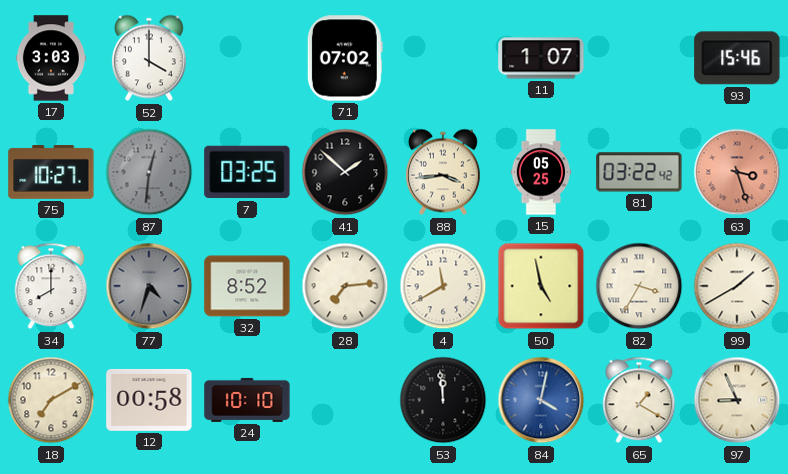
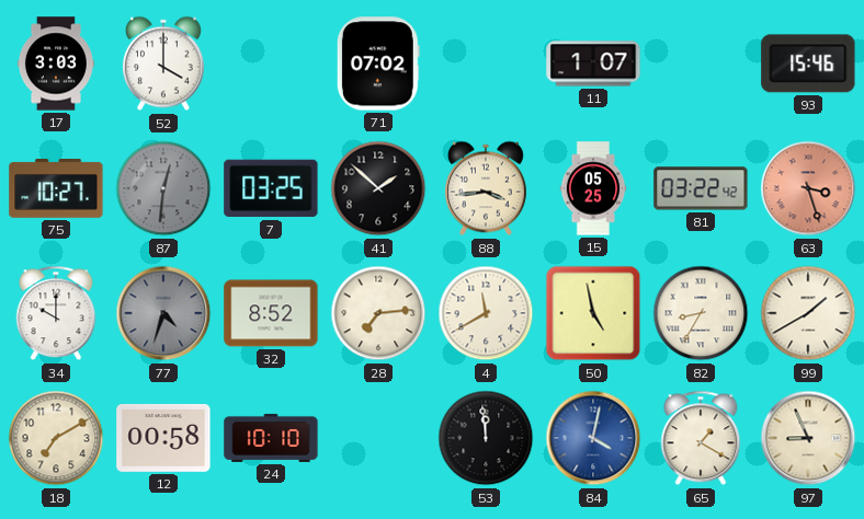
34: 8:00 -> 10:00
82: 3:35 -> 8:35
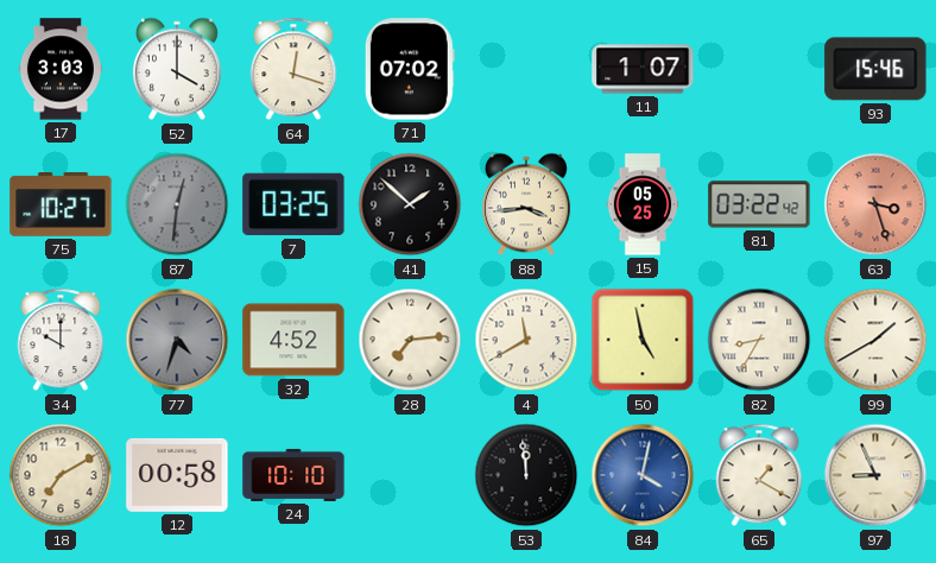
64: none -> 12:18
32: 8:52 -> 4:52
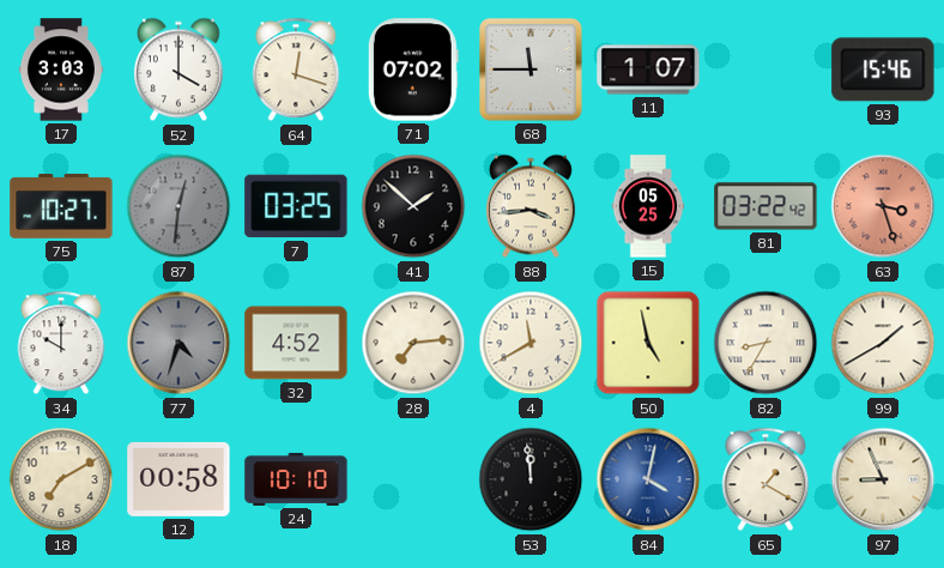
68: none -> 11:45
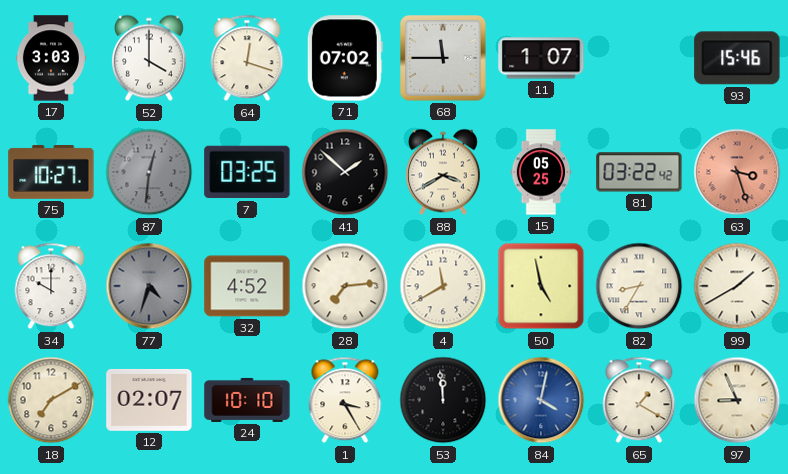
88: 3:44 -> 3:40
12: 00:58 -> 02:07
1: none -> 3:25
